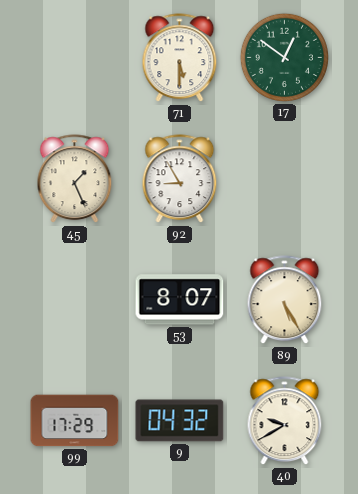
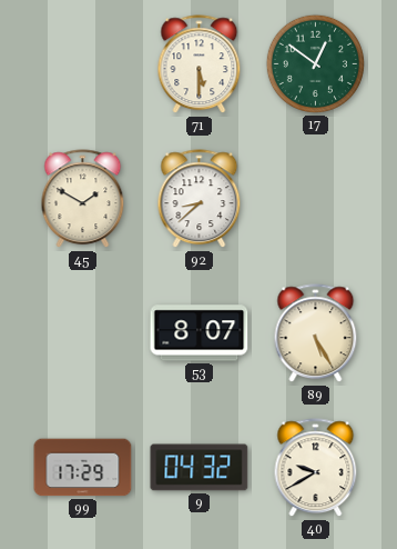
45: 1:26 -> 1:50
92: 8:55 -> 8:38
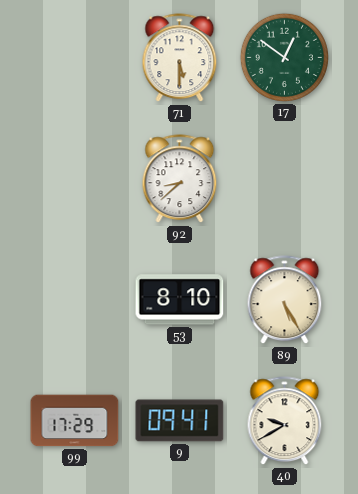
45: 1:50 -> none
53: 8:07 -> 8:10
9: 04:32 -> 09:41
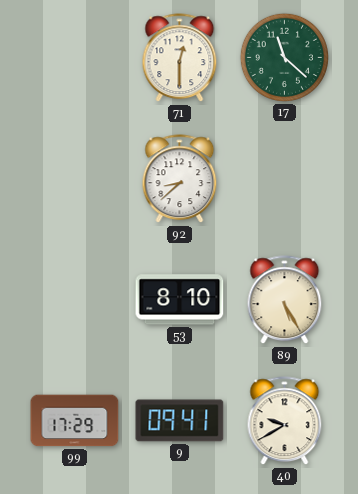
71: 5:30 -> 12:30
17: 12:51 -> 11:22
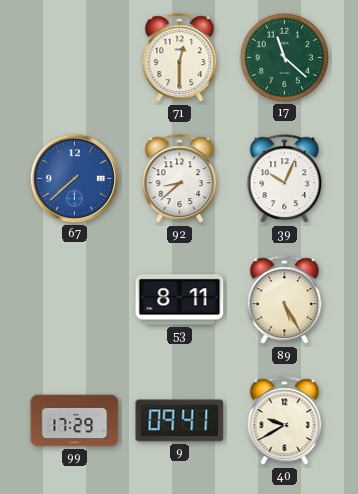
67: none -> 7:38
39: none -> 10:04
53: 8:10 -> 8:11
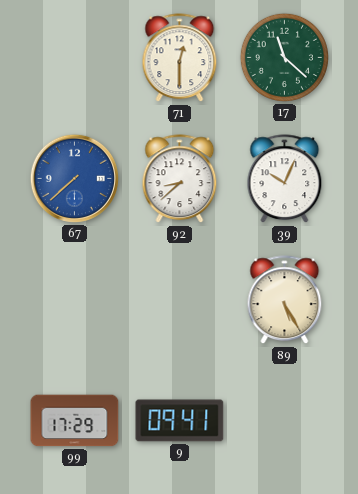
53: 8:11 -> none
40: 9:40 -> none
